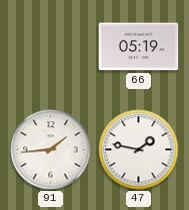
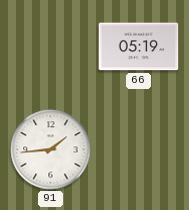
47: 1:47 -> none
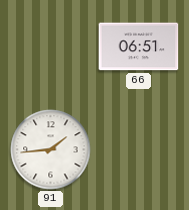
66: 05:19 -> 06:51
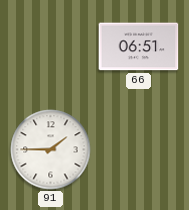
91: 1:44 -> 1:45
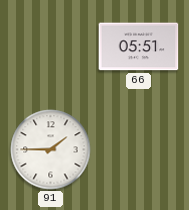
66: 06:51 -> 05:51
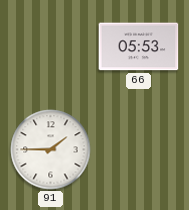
66: 05:51 -> 05:53
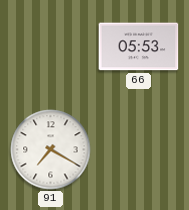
91: 1:45 -> 7:20
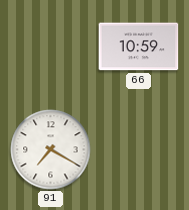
66: 05:53 -> 10:59
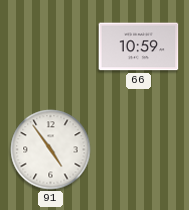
91: 7:20 -> 4:54
